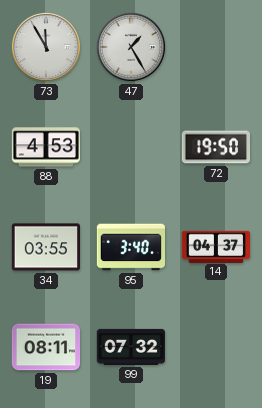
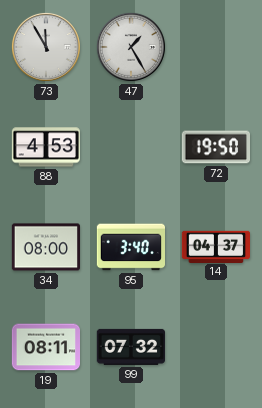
34: 03:55 -> 08:00
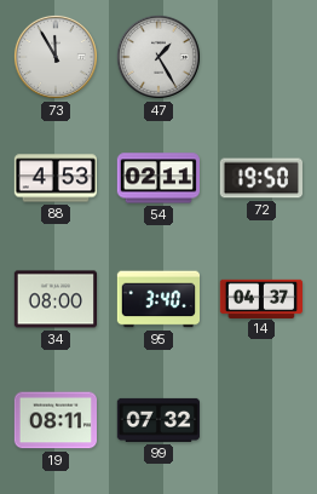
54: none -> 02:11
